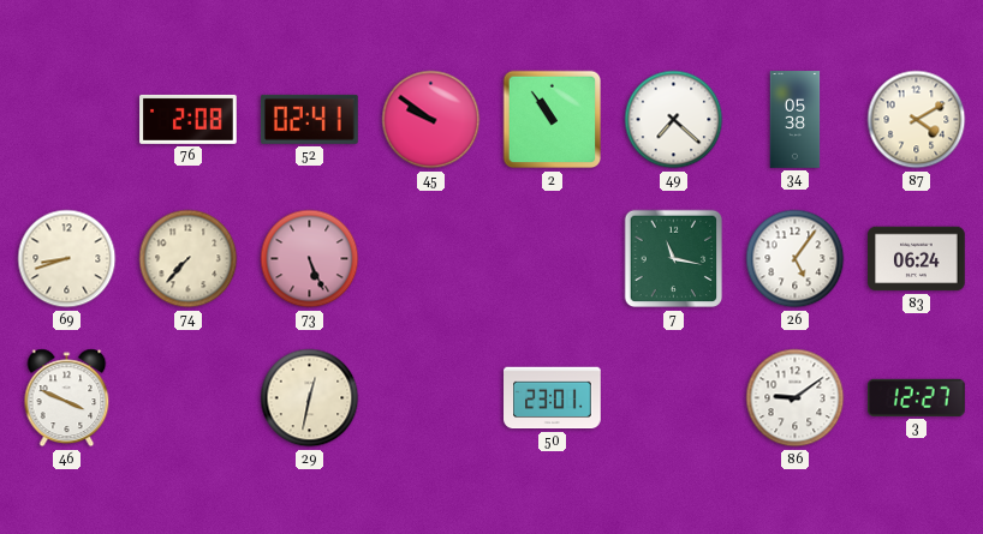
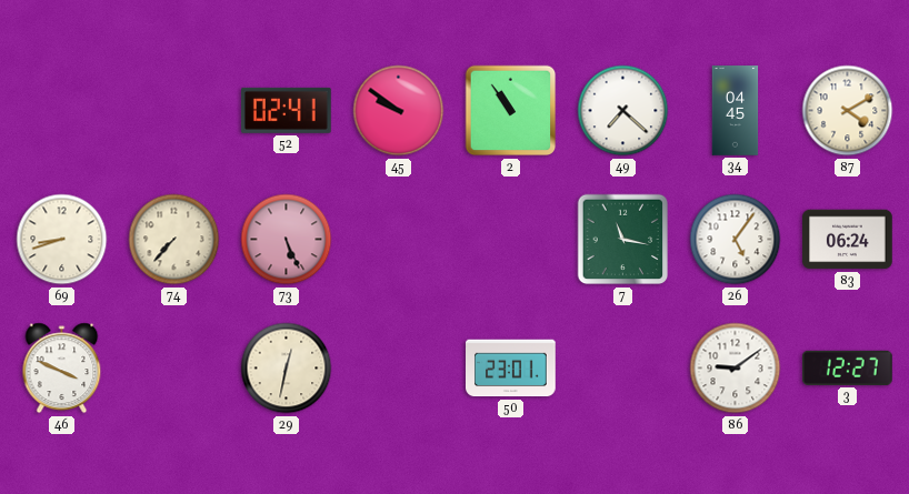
76: 2:08 -> none
34: 05:38 -> 04:45
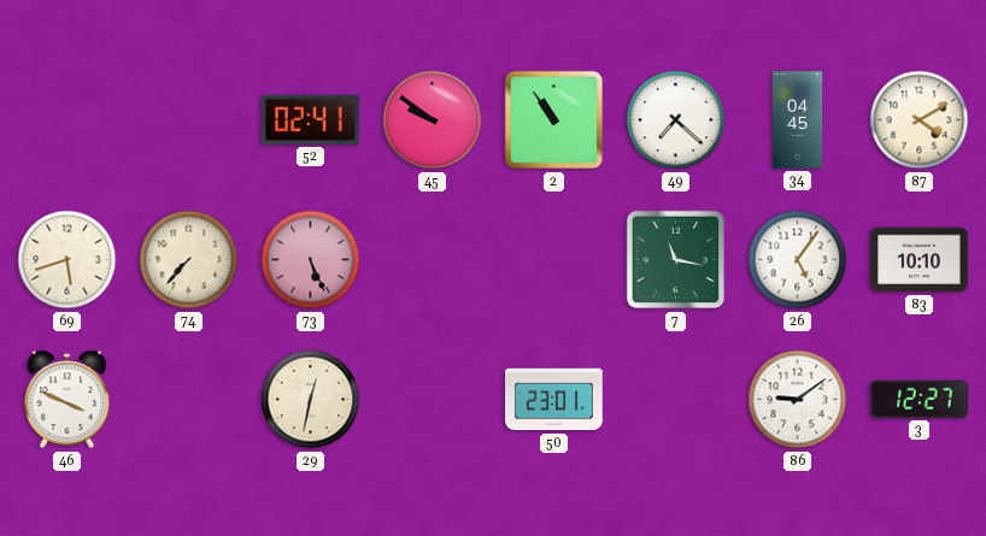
69: 8:42 -> 5:42
83: 06:24 -> 10:10
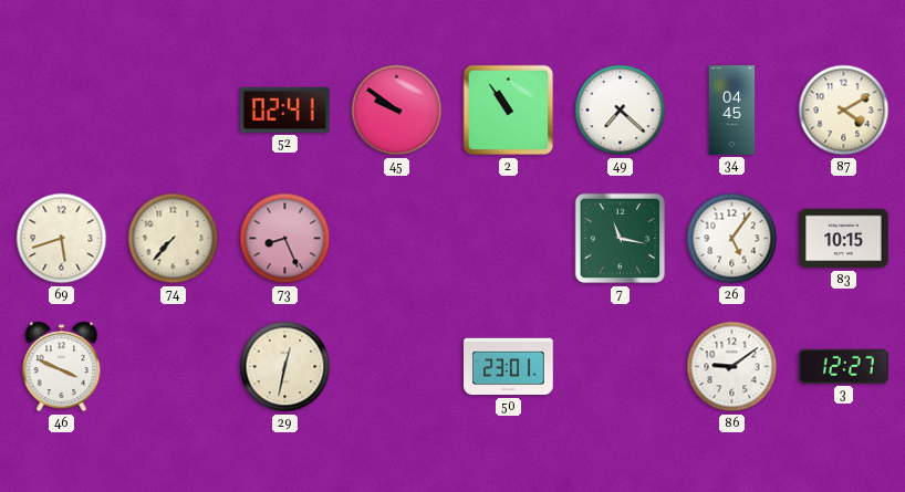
73: 5:26 -> 8:26
83: 10:10 -> 10:15
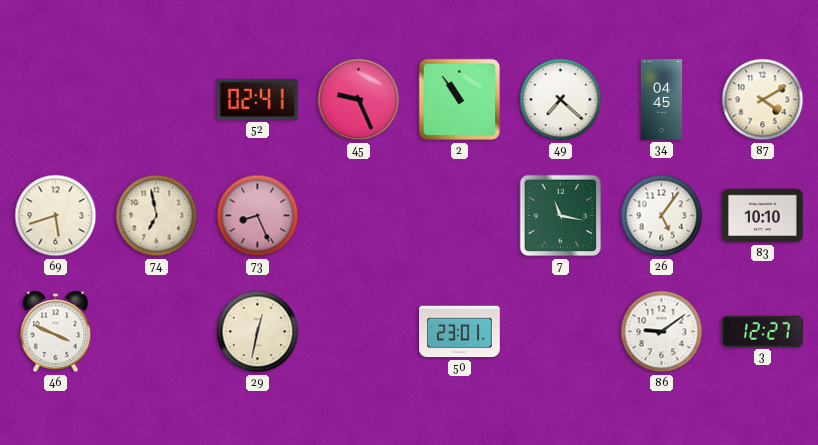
45: 9:51 -> 9:26
74: 7:37 -> 6:58
83: 10:15 -> 10:10
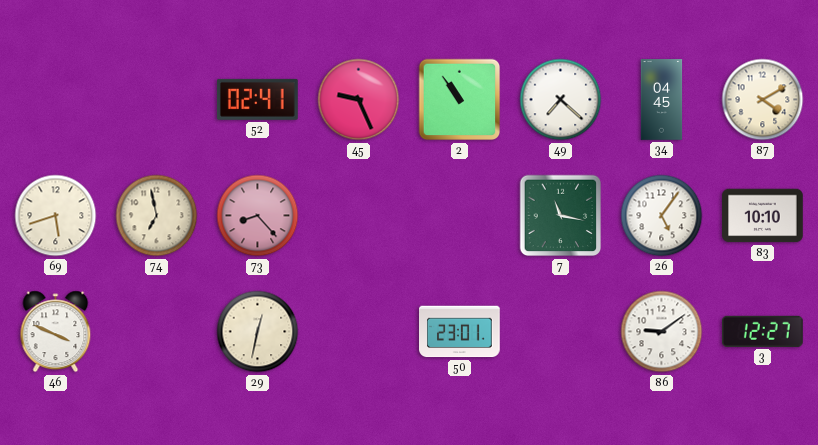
73: 8:26 -> 8:23
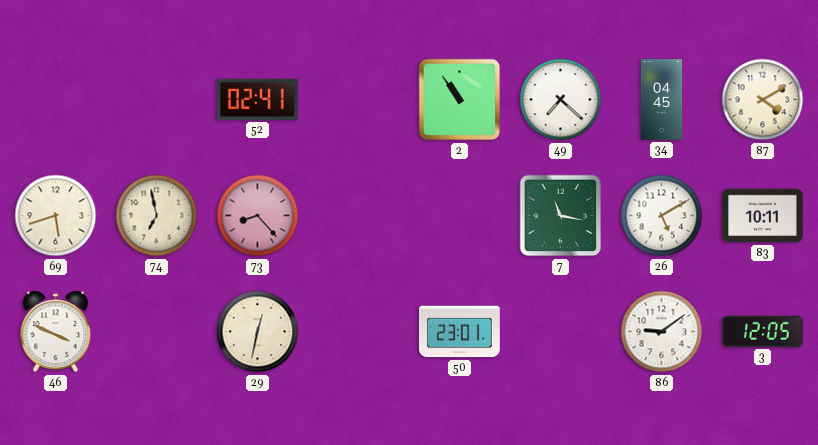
45: 9:26 -> none
26: 5:06 -> 5:10
83: 10:10 -> 10:11
3: 12:27 -> 12:05
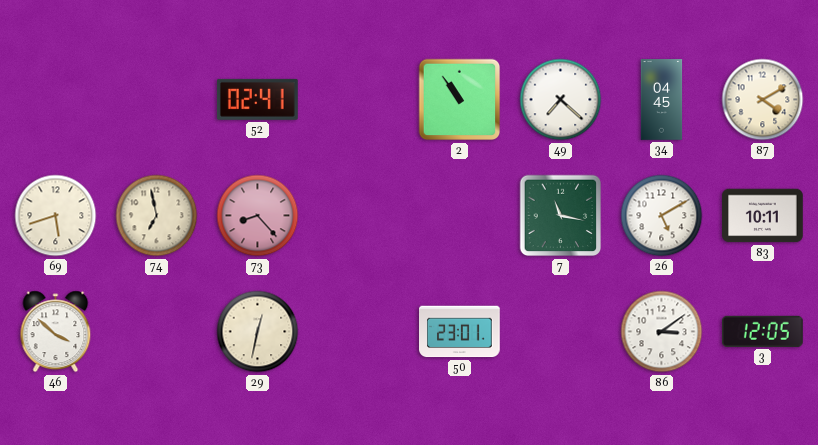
46: 3:49 -> 3:52
86: 9:09 -> 3:09
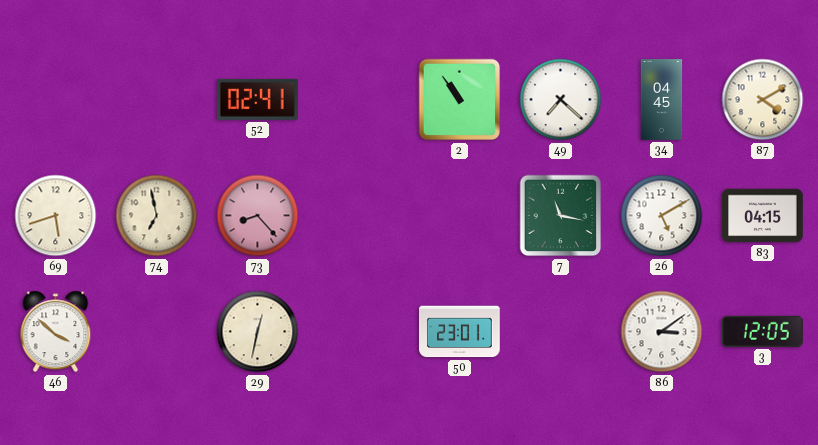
83: 10:11 -> 04:15
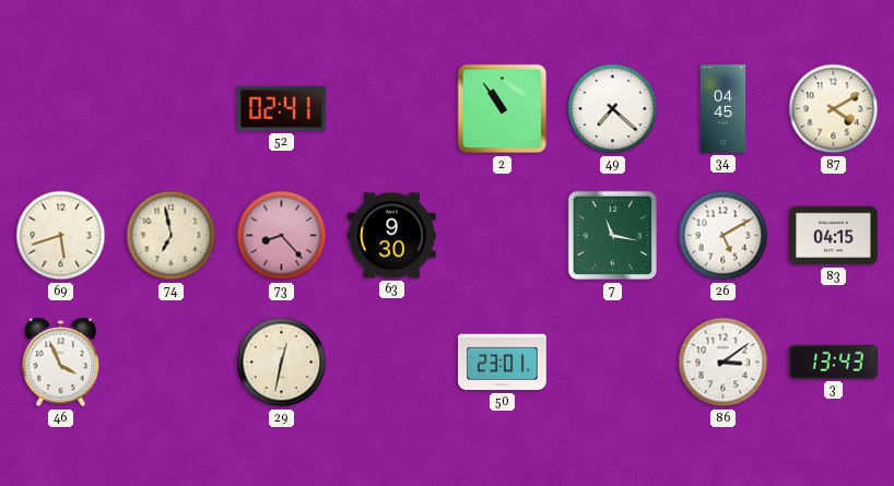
63: none -> 9:30
46: 3:52 -> 3:56
3: 12:05 -> 13:43
